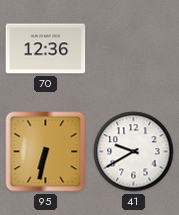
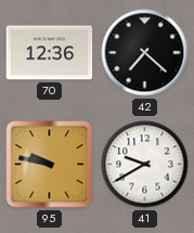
42: none -> 7:22
95: 6:32 -> 9:47
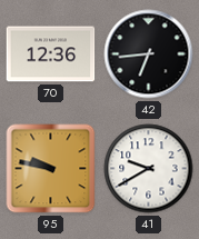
42: 7:22 -> 6:44
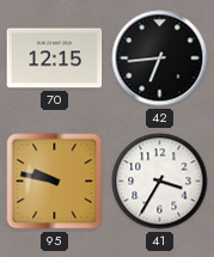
70: 12:36 -> 12:15
41: 9:40 -> 3:35
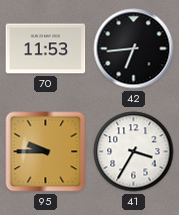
70: 12:15 -> 11:53
95: 9:47 -> 9:45
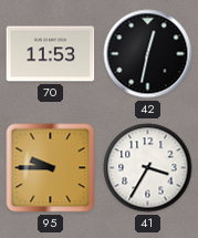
42: 6:44 -> 12:32
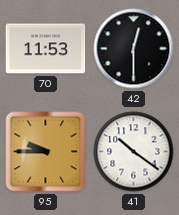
42: 12:32 -> 12:30
41: 3:35 -> 10:21
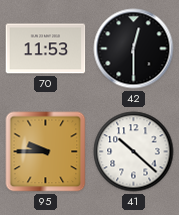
41: 10:21 -> 10:22
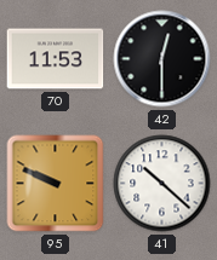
95: 9:45 -> 9:49
